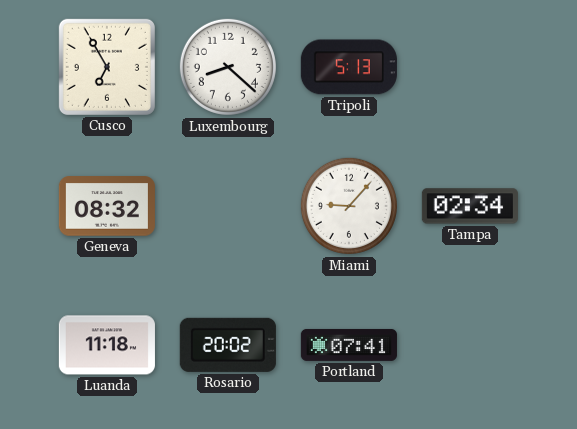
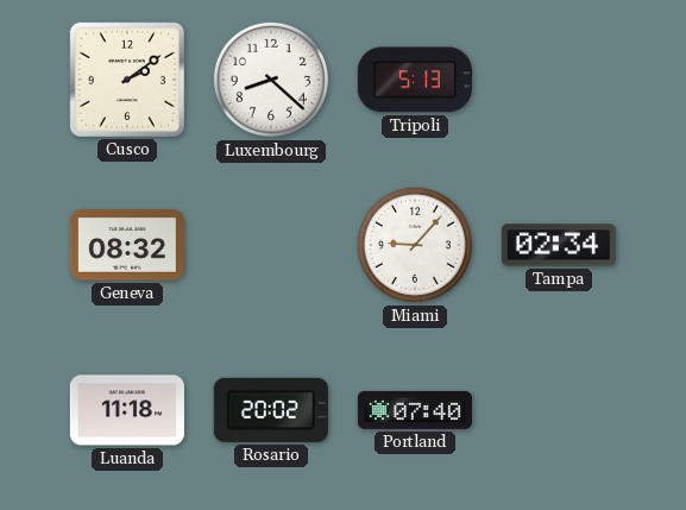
Cusco: 6:55 -> 2:09
Portland: 07:41 -> 07:40
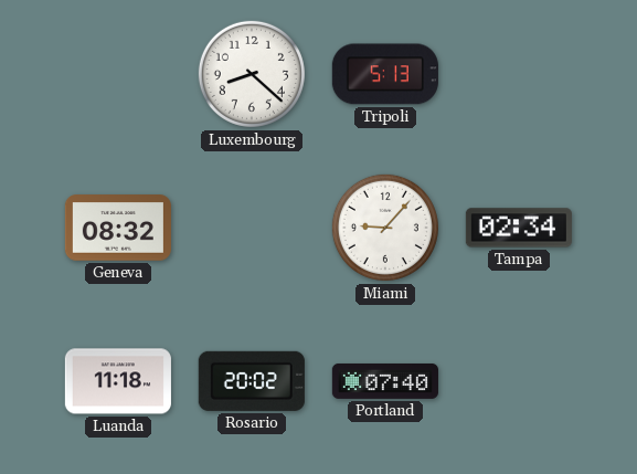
Cusco: 2:09 -> none
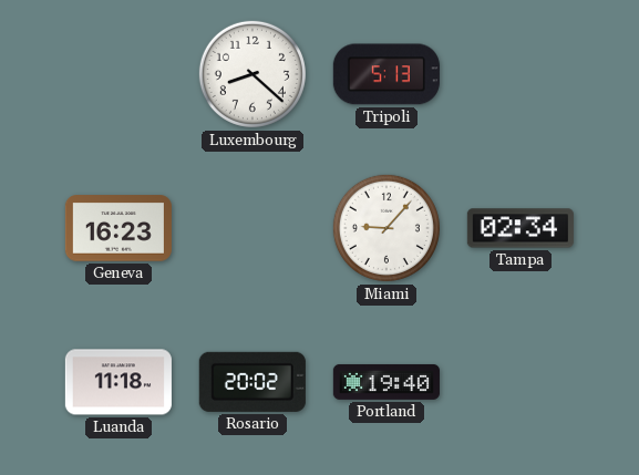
Geneva: 08:32 -> 16:23
Portland: 07:40 -> 19:40
